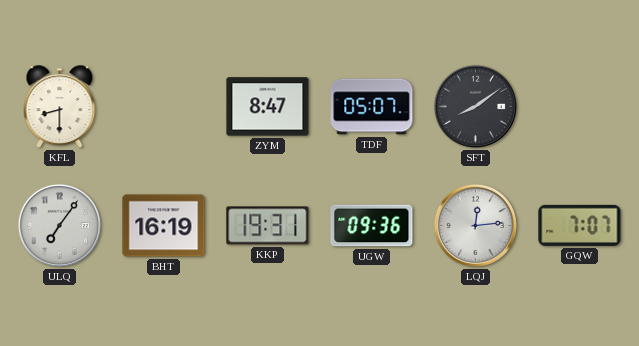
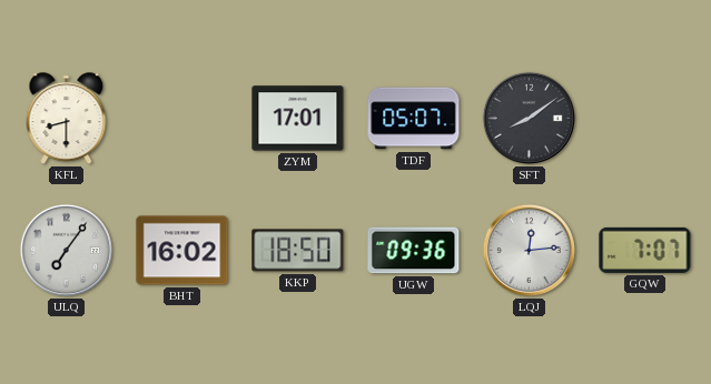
ZYM: 8:47 -> 17:01
BHT: 16:19 -> 16:02
KKP: 19:31 -> 18:50
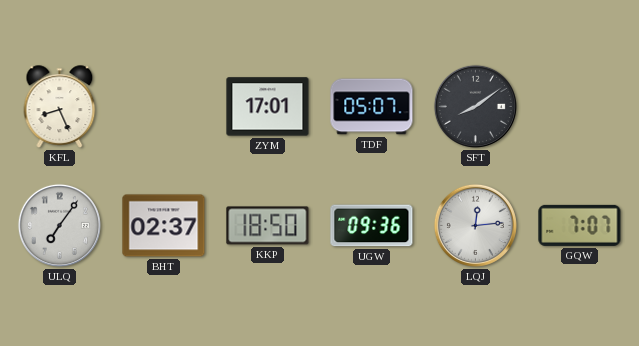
KFL: 8:30 -> 8:26
BHT: 16:02 -> 02:37
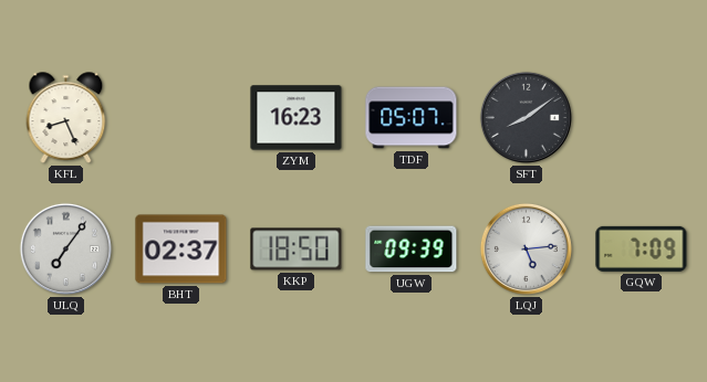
ZYM: 17:01 -> 16:23
UGW: 09:36 -> 09:39
LQJ: 12:14 -> 5:14
GQW: 7:07 -> 7:09
